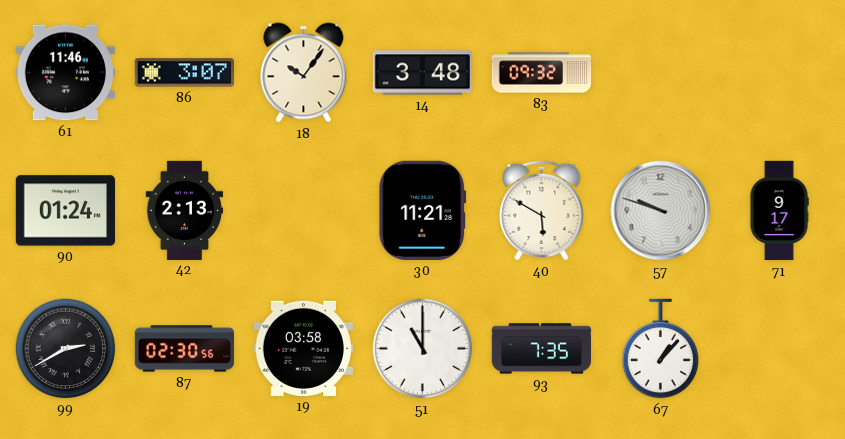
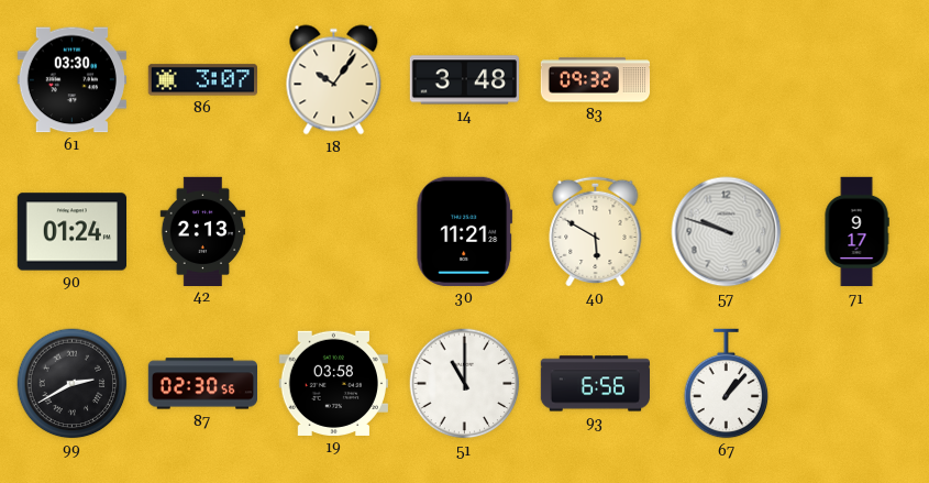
61: 11:46 -> 03:30
93: 7:35 -> 6:56
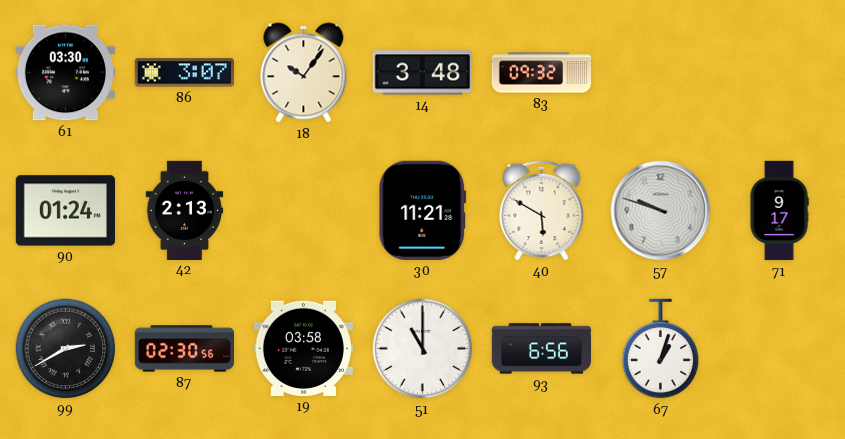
67: 1:07 -> 1:03
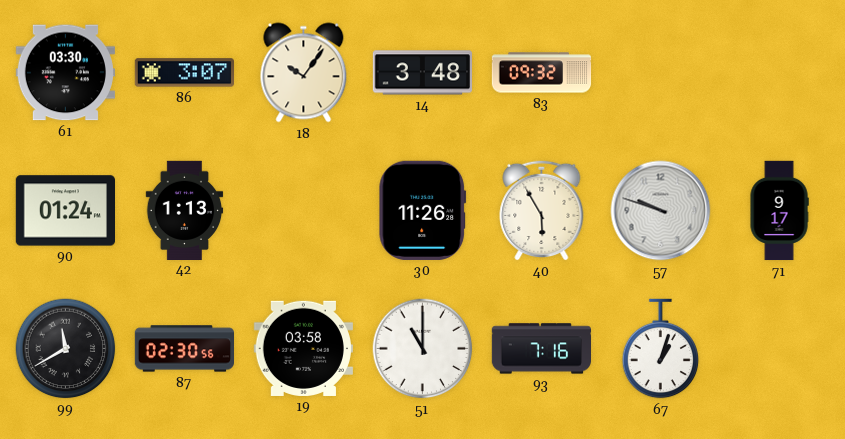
42: 2:13 -> 1:13
30: 11:21 -> 11:26
40: 5:50 -> 5:55
99: 2:40 -> 11:40
93: 6:56 -> 7:16
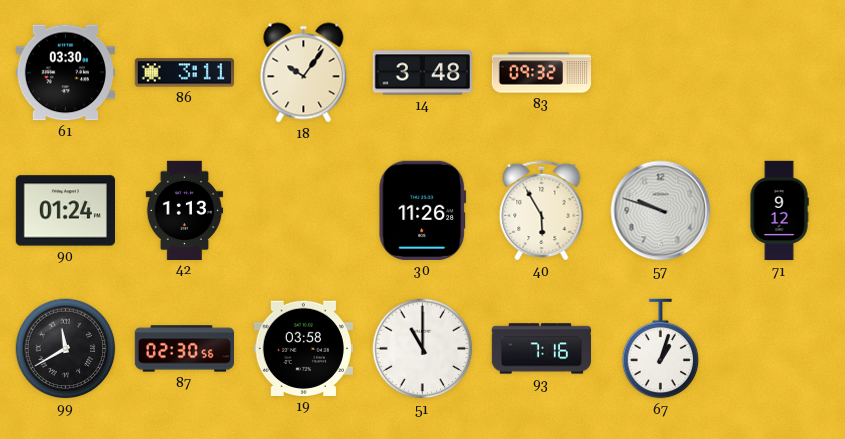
86: 3:07 -> 3:11
71: 9:17 -> 9:12
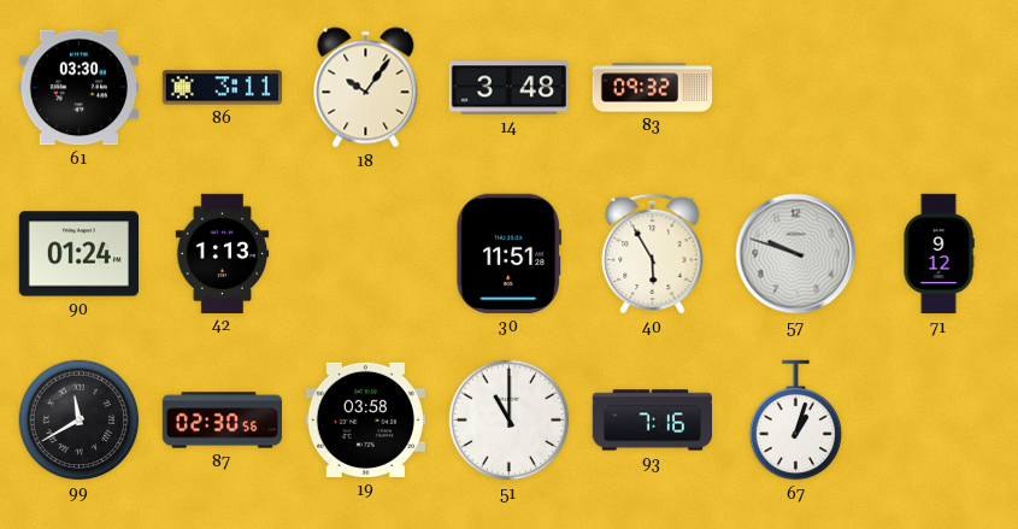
30: 11:26 -> 11:51
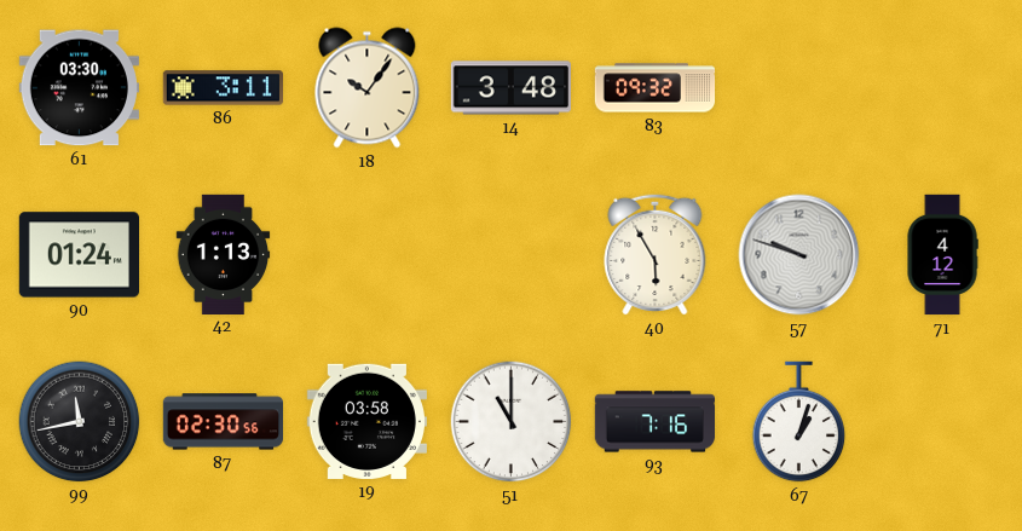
30: 11:51 -> none
71: 9:12 -> 4:12
99: 11:40 -> 11:43
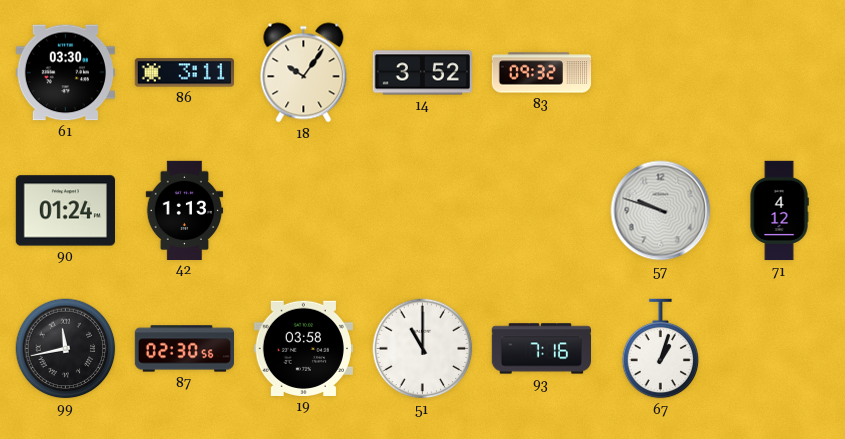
14: 3:48 -> 3:52
40: 5:55 -> none
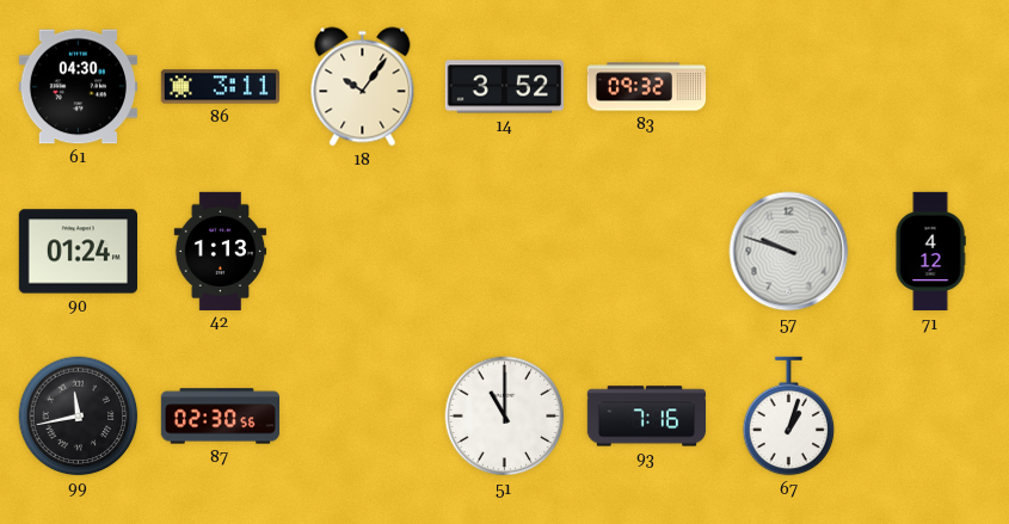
61: 03:30 -> 04:30
19: 03:58 -> none
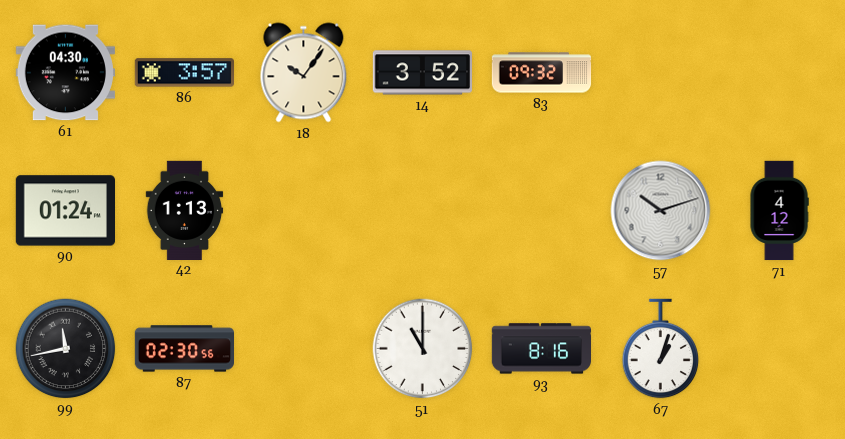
86: 3:11 -> 3:57
57: 9:48 -> 10:12
93: 7:16 -> 8:16
